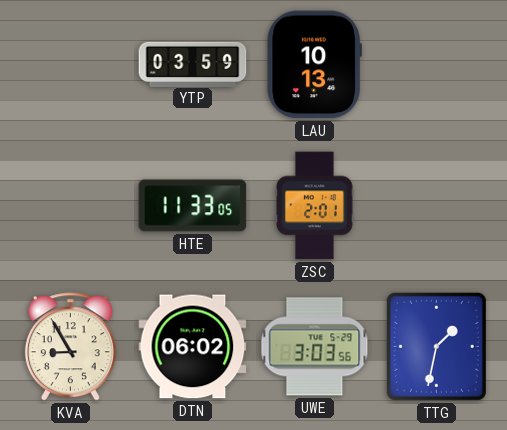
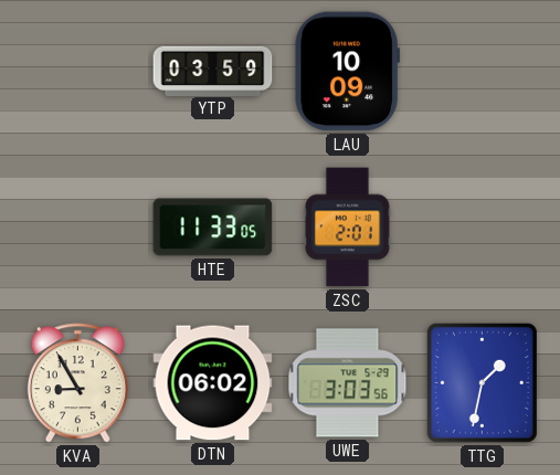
LAU: 10:13 -> 10:09
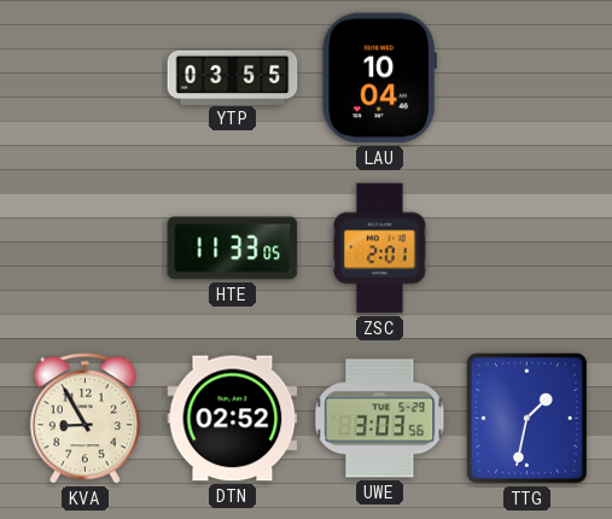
YTP: 03:59 -> 03:55
LAU: 10:09 -> 10:04
DTN: 06:02 -> 02:52
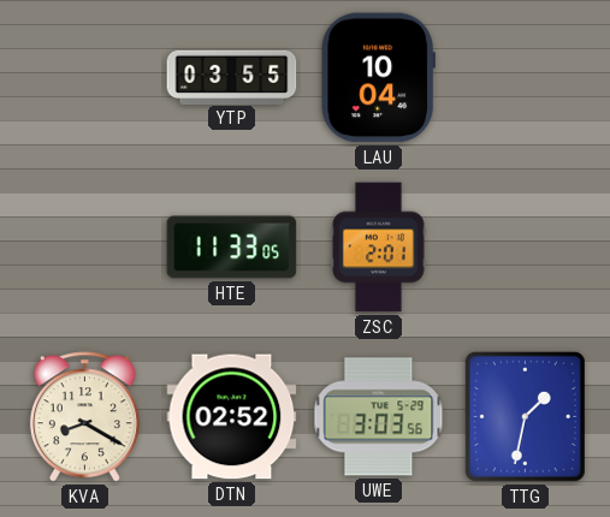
KVA: 8:55 -> 8:20
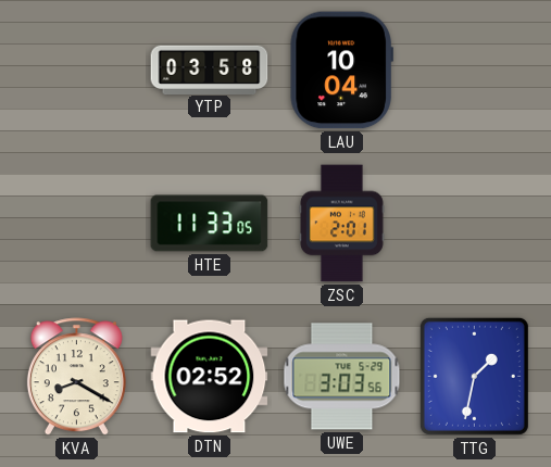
YTP: 03:55 -> 03:58
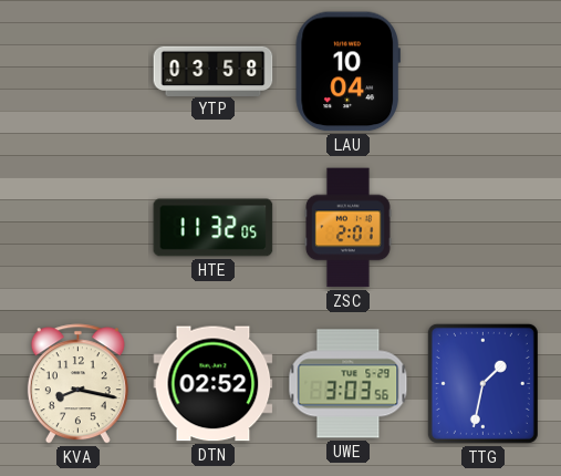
HTE: 11:33 -> 11:32
KVA: 8:20 -> 8:17
